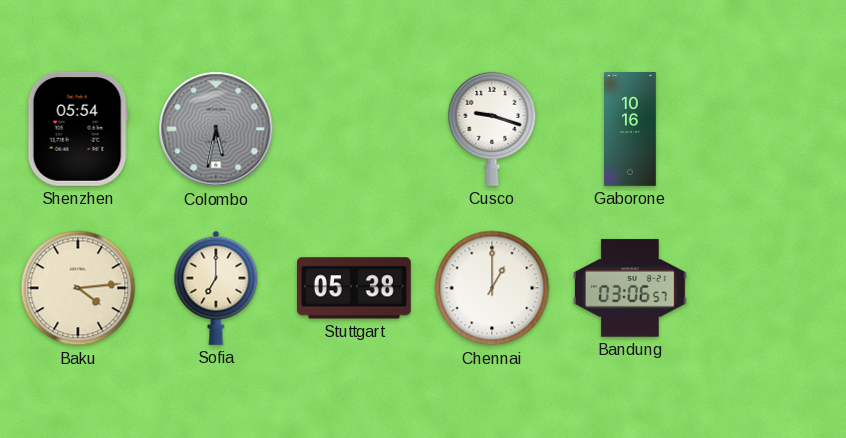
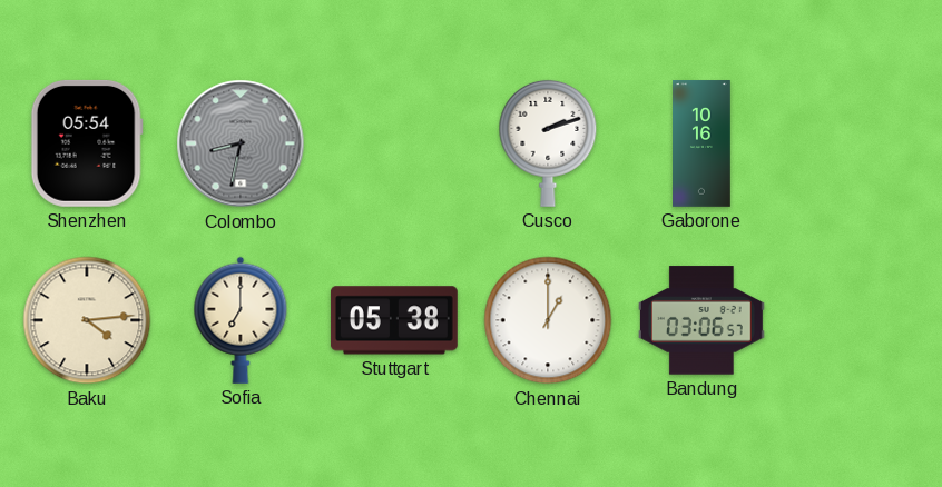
Colombo: 5:32 -> 8:32
Cusco: 9:18 -> 2:12
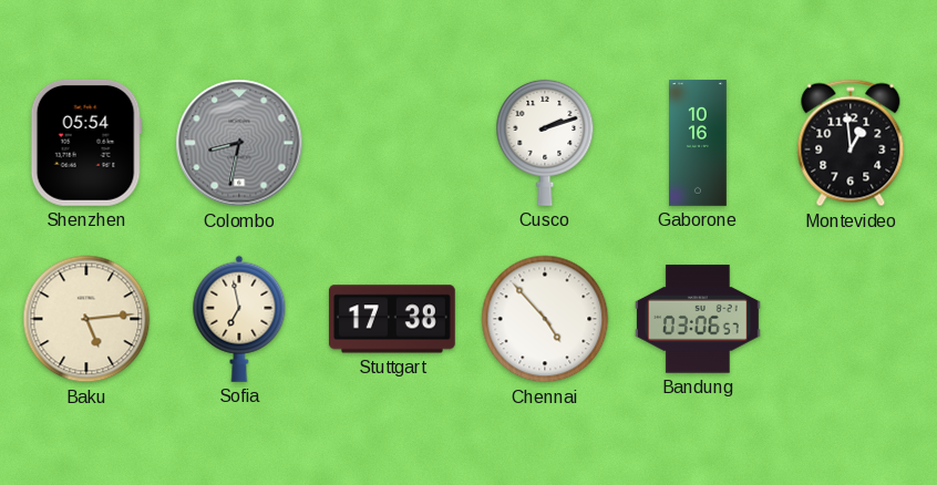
Montevideo: none -> 12:59
Baku: 4:14 -> 5:14
Sofia: 7:00 -> 6:58
Stuttgart: 05:38 -> 17:38
Chennai: 1:00 -> 4:53
